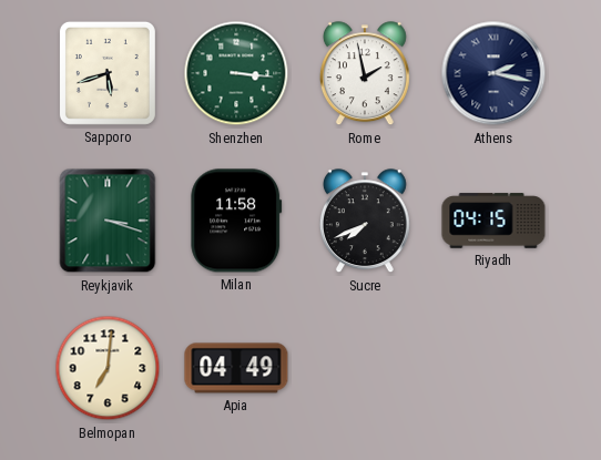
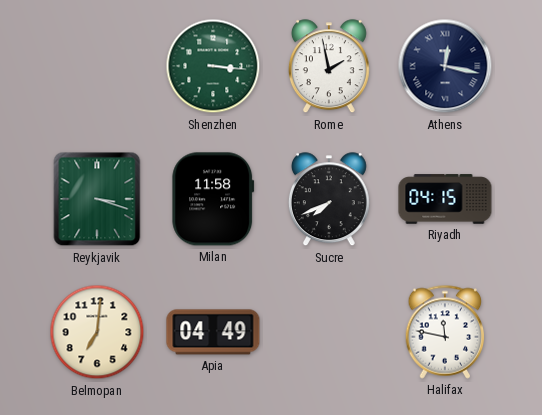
Sapporo: 5:42 -> none
Athens: 2:17 -> 12:17
Halifax: none -> 11:47
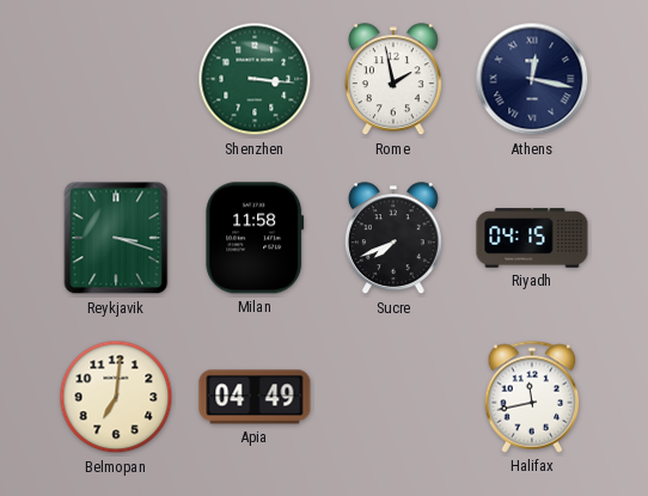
Halifax: 11:47 -> 11:43
